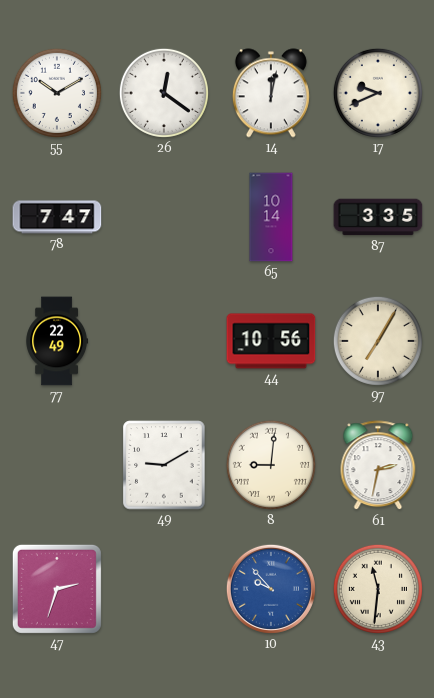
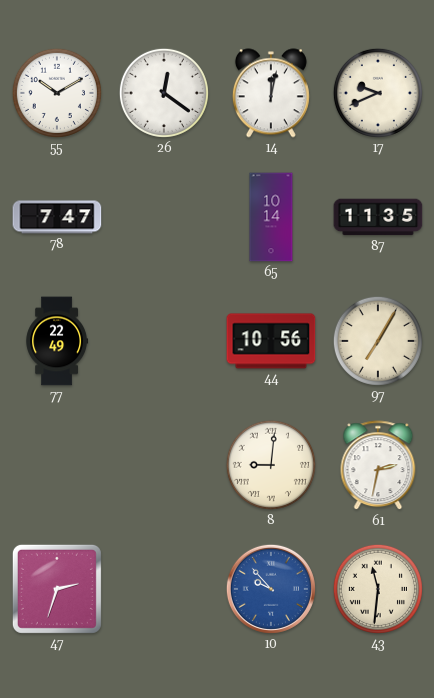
87: 3:35 -> 11:35
49: 9:10 -> none
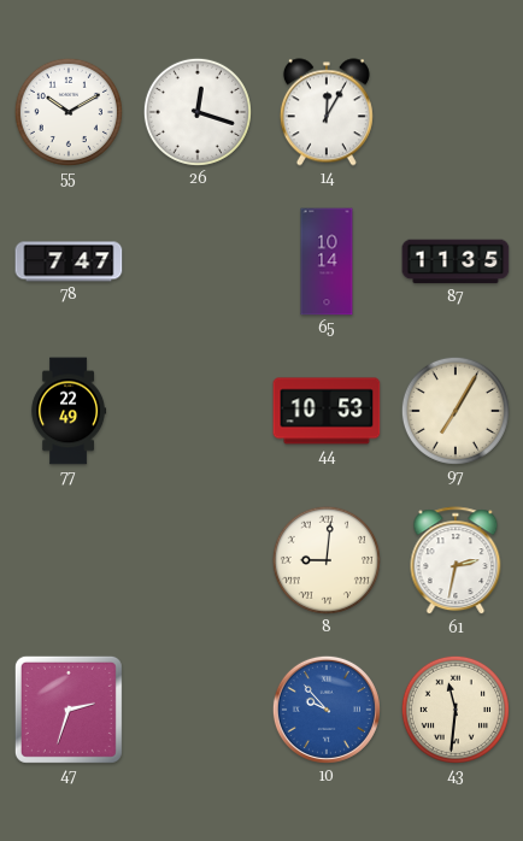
26: 12:21 -> 12:18
14: 12:02 -> 12:05
17: 9:41 -> none
44: 10:56 -> 10:53
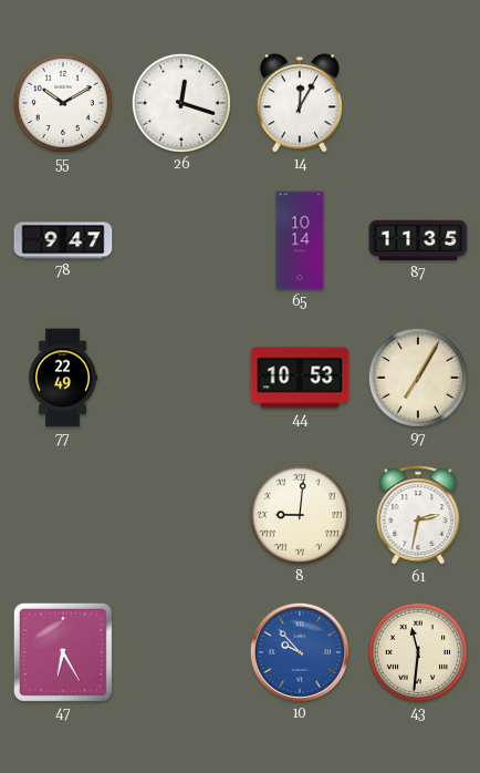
78: 7:47 -> 9:47
47: 2:33 -> 6:25
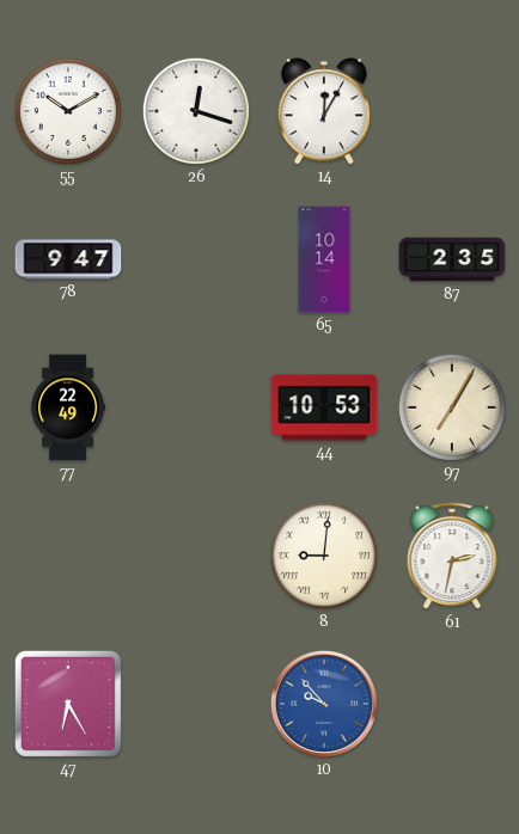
87: 11:35 -> 2:35
43: 11:31 -> none
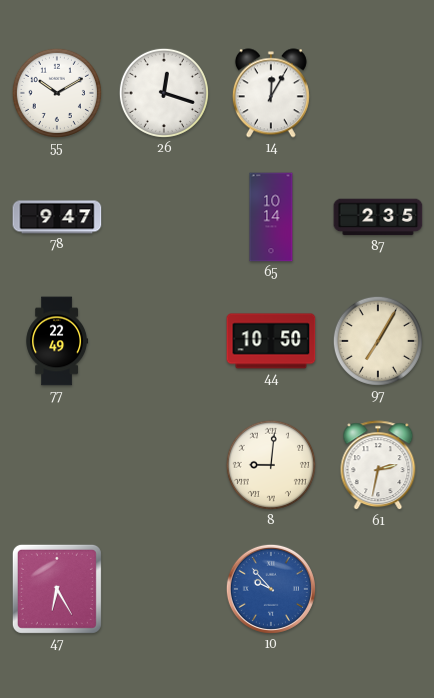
44: 10:53 -> 10:50
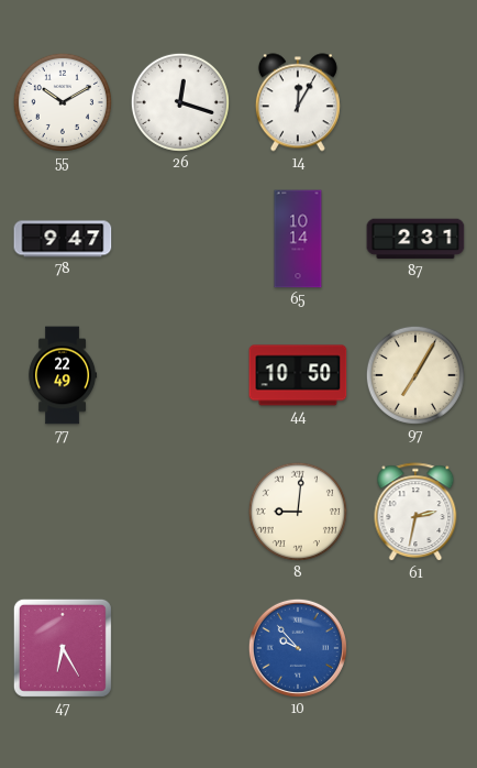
87: 2:35 -> 2:31
